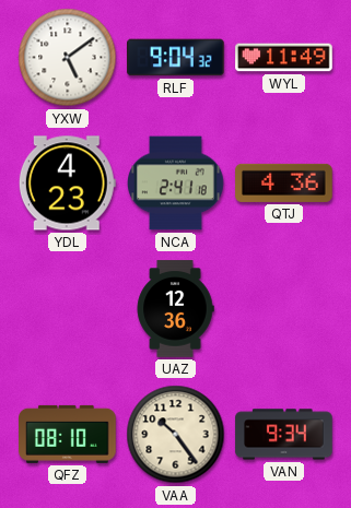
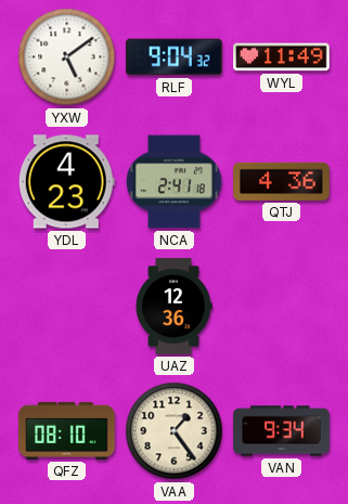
VAA: 10:24 -> 1:24
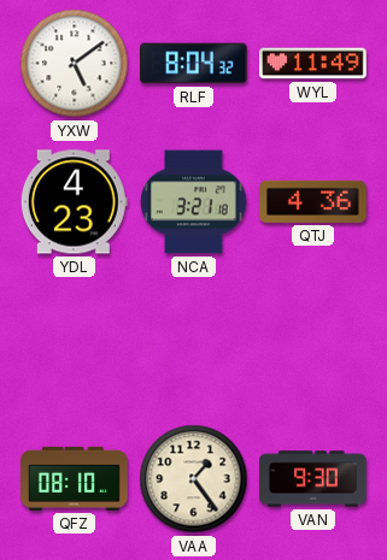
RLF: 9:04 -> 8:04
NCA: 2:41 -> 3:21
UAZ: 12:36 -> none
VAN: 9:34 -> 9:30
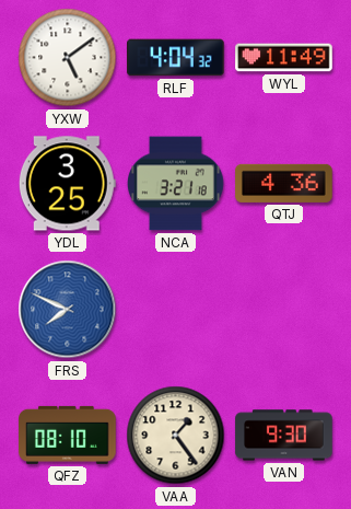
RLF: 8:04 -> 4:04
YDL: 4:23 -> 3:25
FRS: none -> 7:49
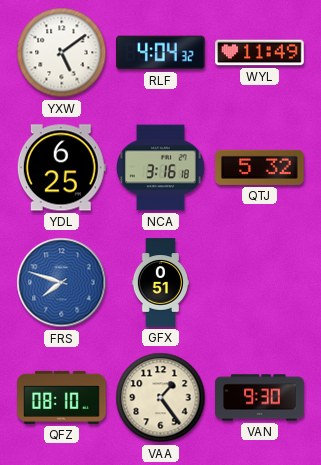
YDL: 3:25 -> 6:25
NCA: 3:21 -> 3:16
QTJ: 4:36 -> 5:32
FRS: 7:49 -> 7:48
GFX: none -> 0:51
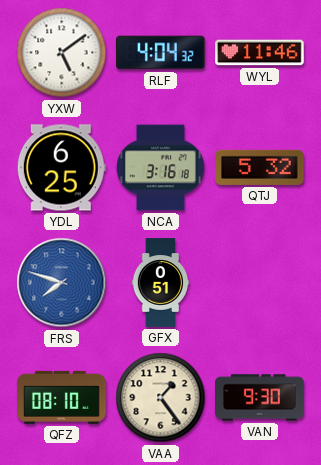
WYL: 11:49 -> 11:46
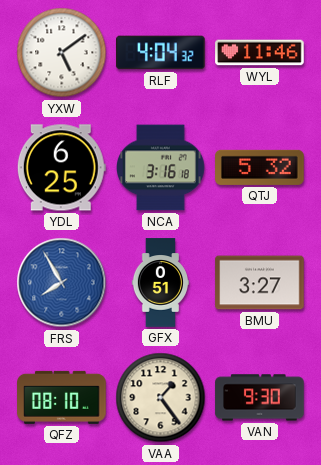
FRS: 7:48 -> 7:55
BMU: none -> 3:27
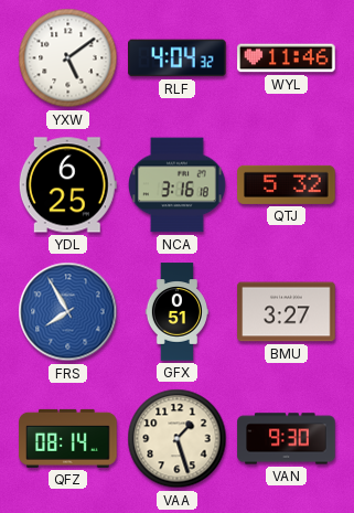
QFZ: 08:10 -> 08:14
VAA: 1:24 -> 1:27
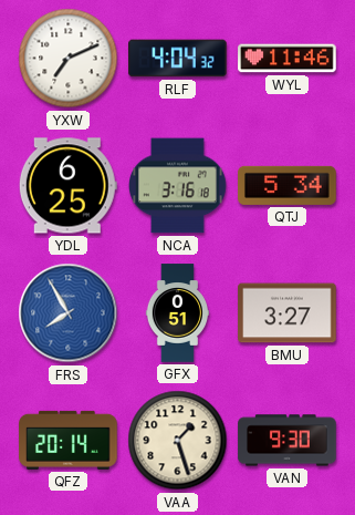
YXW: 5:09 -> 7:11
QTJ: 5:32 -> 5:34
QFZ: 08:14 -> 20:14
